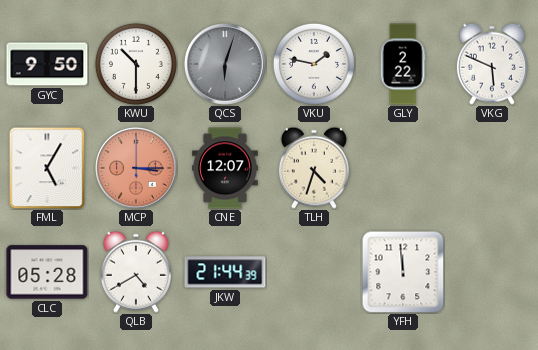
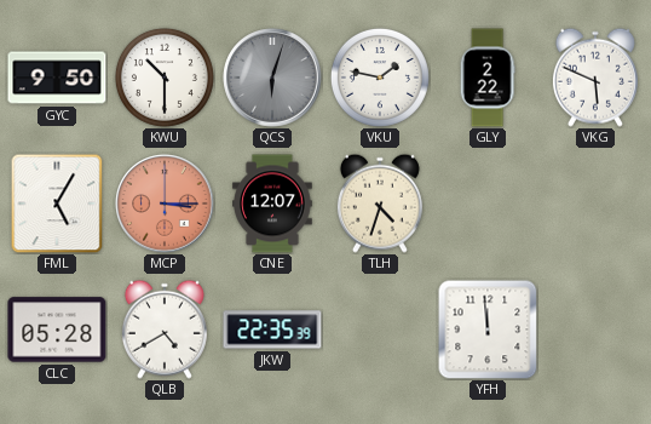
JKW: 21:44 -> 22:35
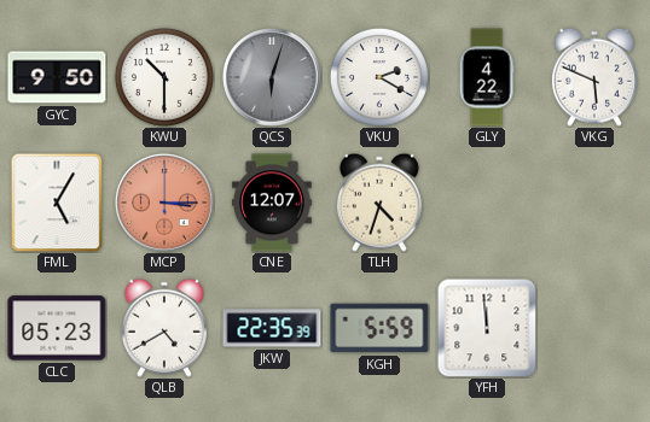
VKU: 1:47 -> 2:20
GLY: 2:22 -> 4:22
CLC: 05:28 -> 05:23
KGH: none -> 5:59
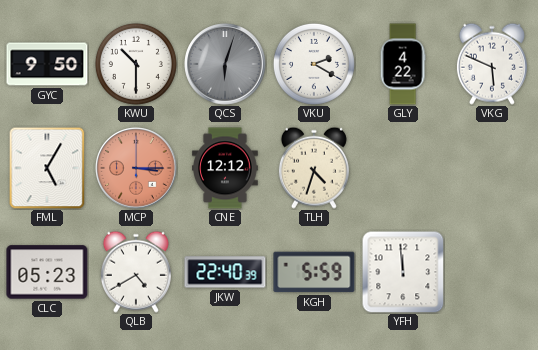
CNE: 12:07 -> 12:12
JKW: 22:35 -> 22:40
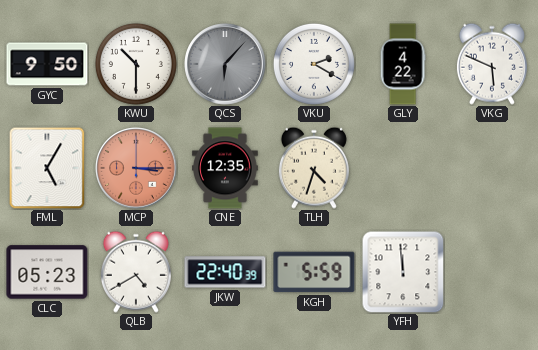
QCS: 6:03 -> 6:07
CNE: 12:12 -> 12:35
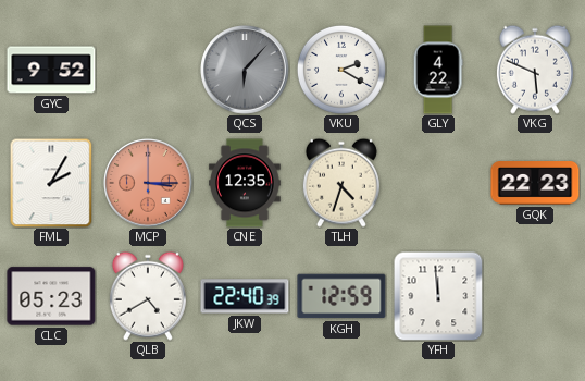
GYC: 9:50 -> 9:52
KWU: 10:30 -> none
FML: 5:05 -> 2:05
GQK: none -> 22:23
KGH: 5:59 -> 12:59
